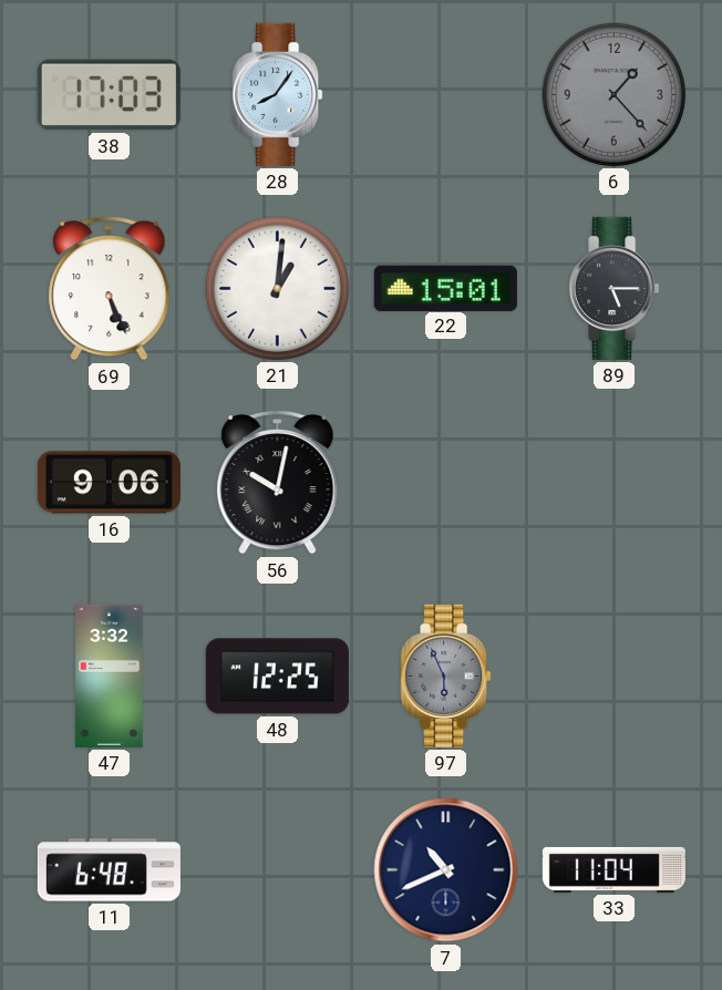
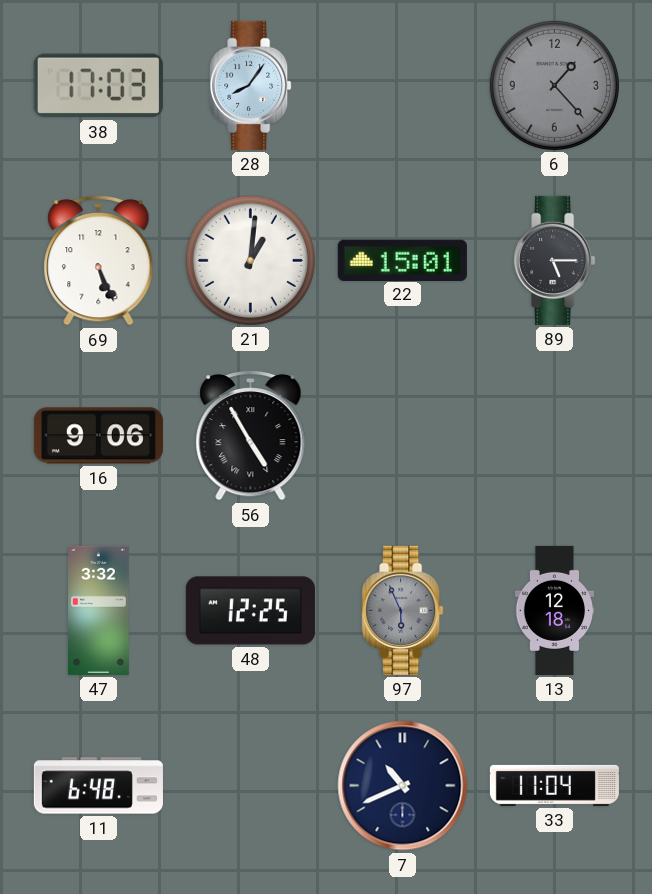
56: 10:02 -> 4:55
13: none -> 12:18
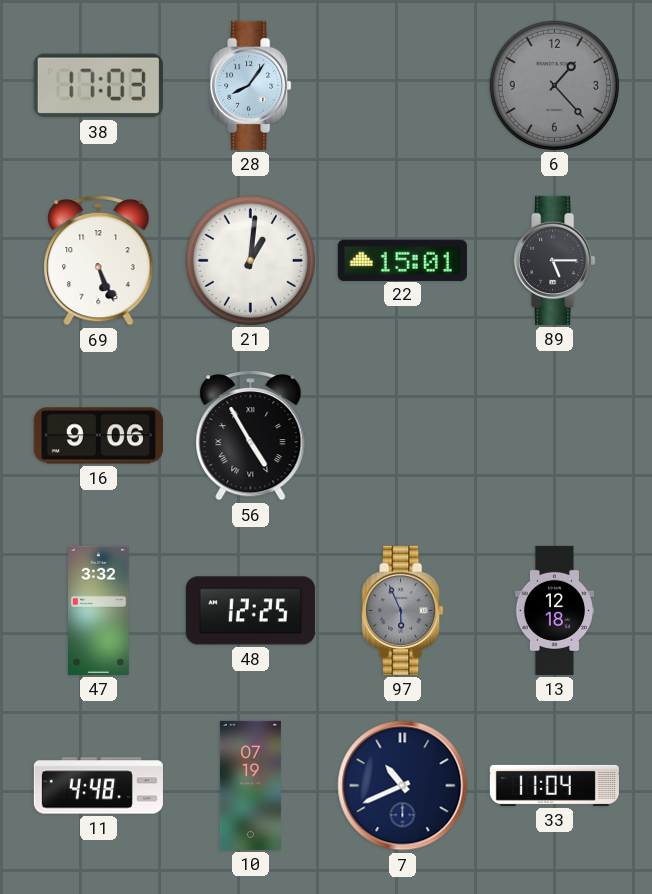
11: 6:48 -> 4:48
10: none -> 07:19
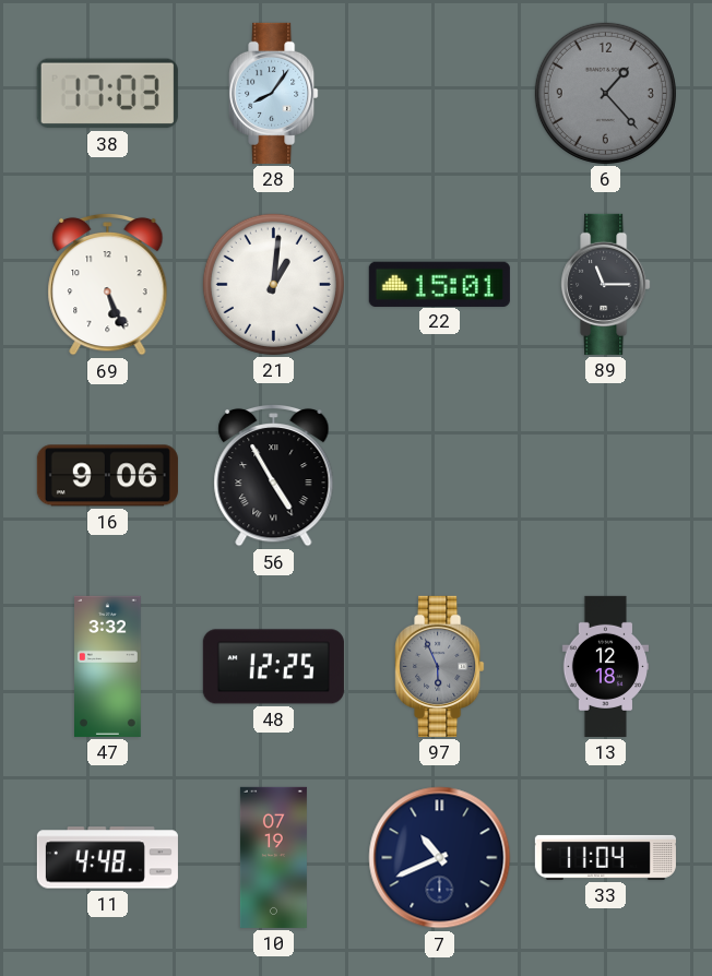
89: 5:15 -> 11:15
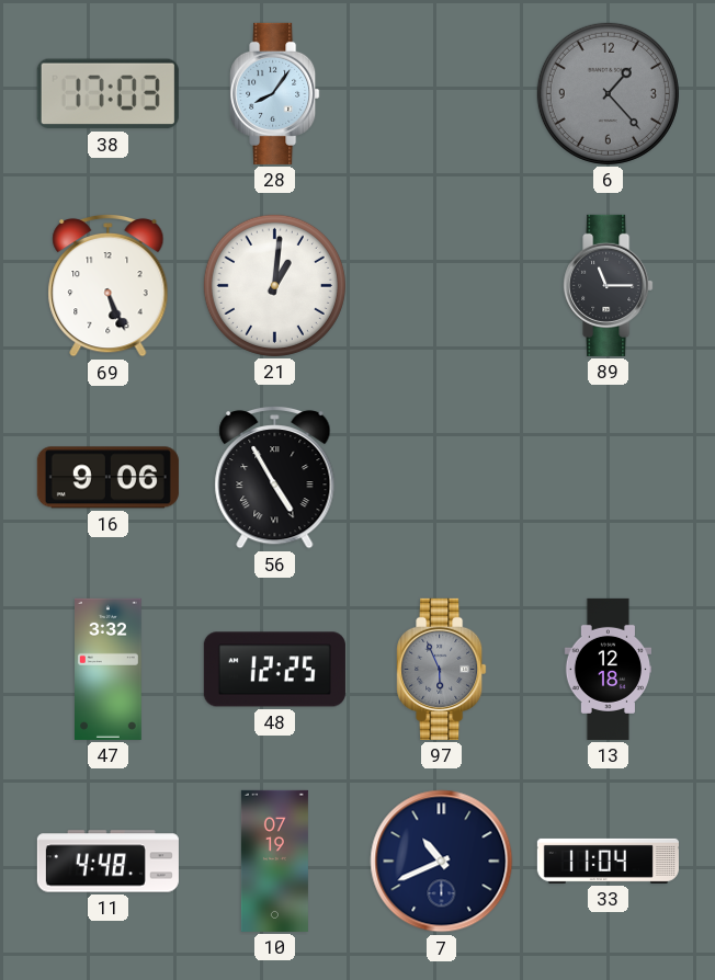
22: 15:01 -> none
